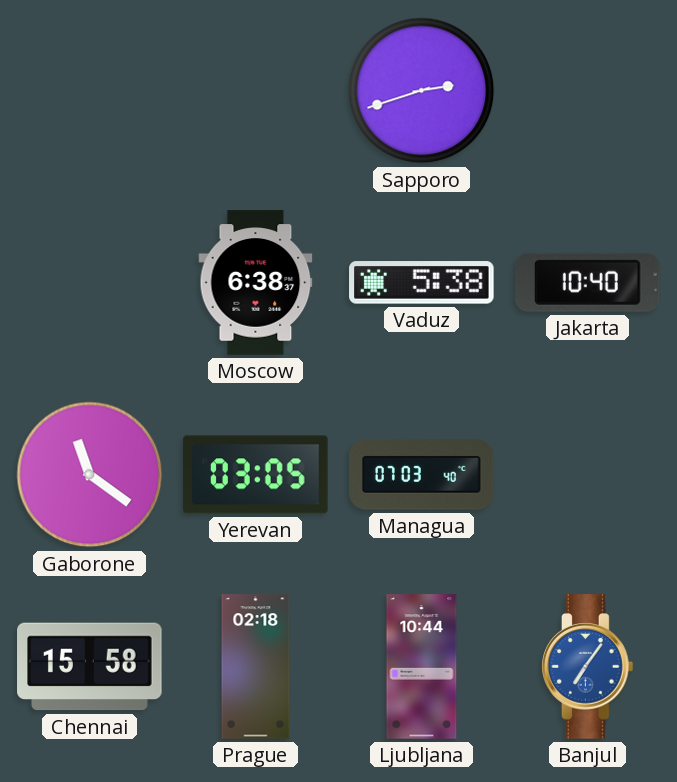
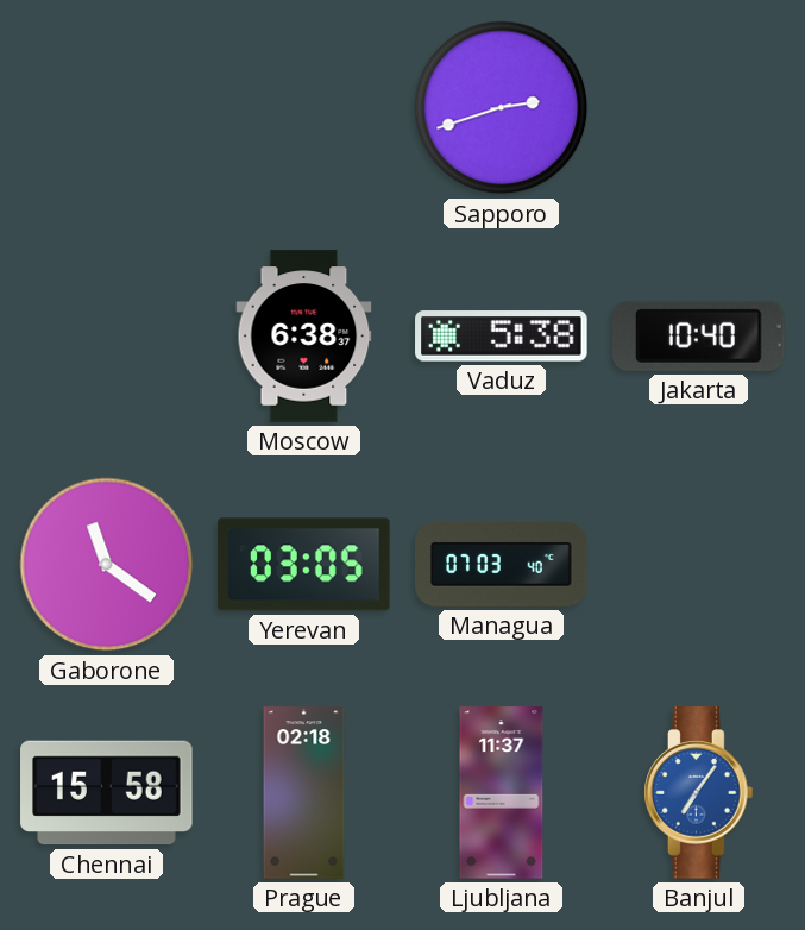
Ljubljana: 10:44 -> 11:37
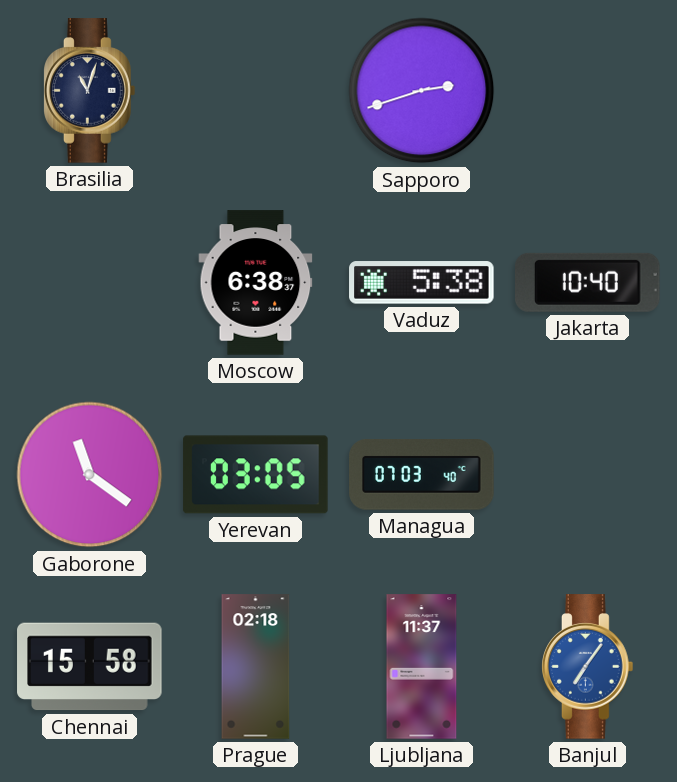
Brasilia: none -> 11:03
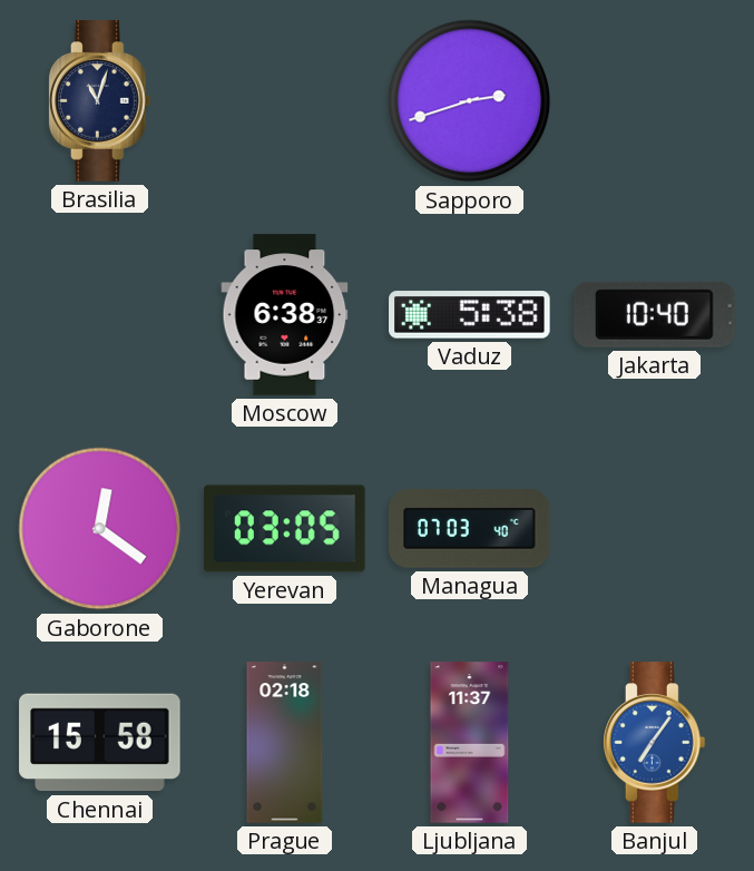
Gaborone: 11:21 -> 12:21
